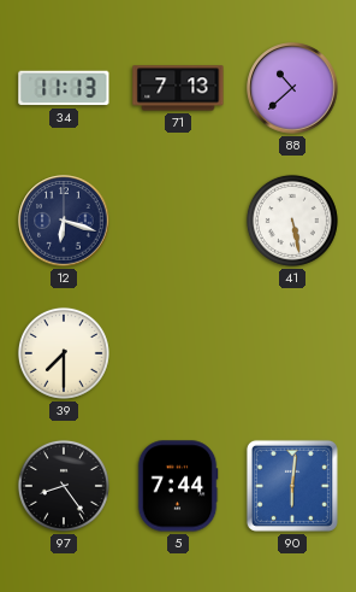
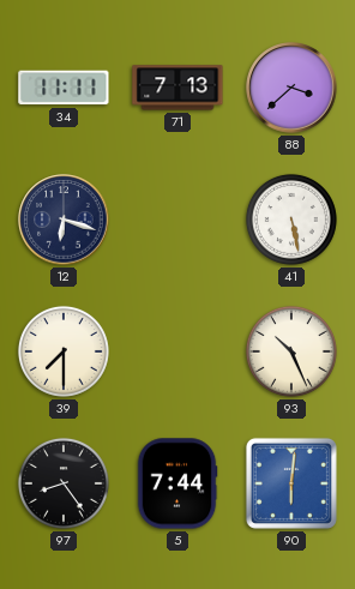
34: 11:13 -> 11:11
88: 10:38 -> 3:38
93: none -> 10:26
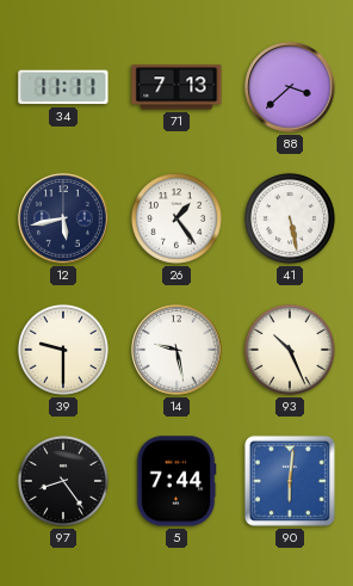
12: 6:18 -> 5:43
26: none -> 1:24
39: 7:30 -> 9:30
14: none -> 9:28
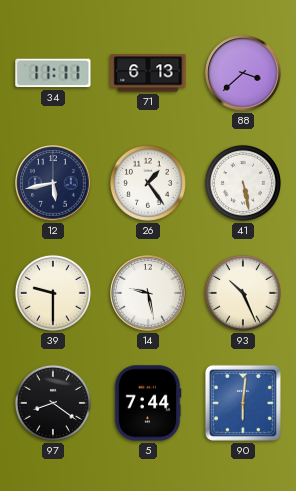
71: 7:13 -> 6:13
97: 8:24 -> 8:21
